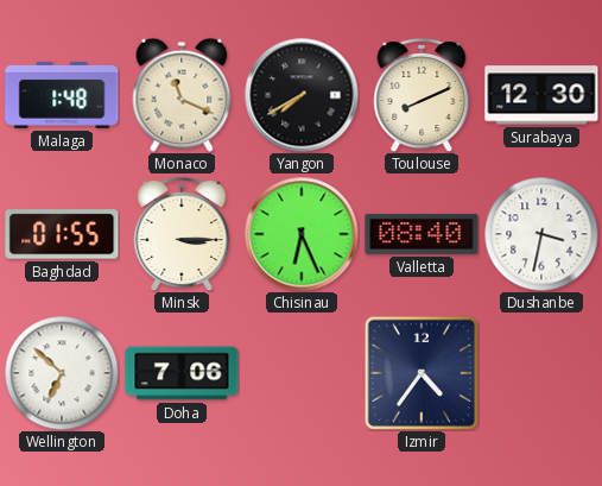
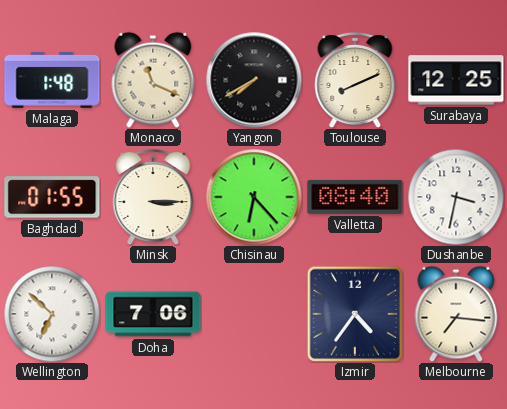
Surabaya: 12:30 -> 12:25
Chisinau: 6:26 -> 6:23
Melbourne: none -> 7:16
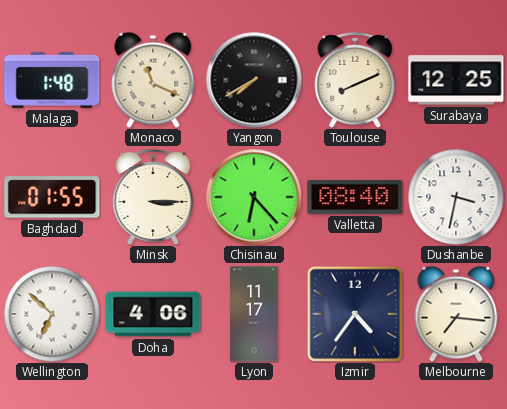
Doha: 7:06 -> 4:06
Lyon: none -> 11:17
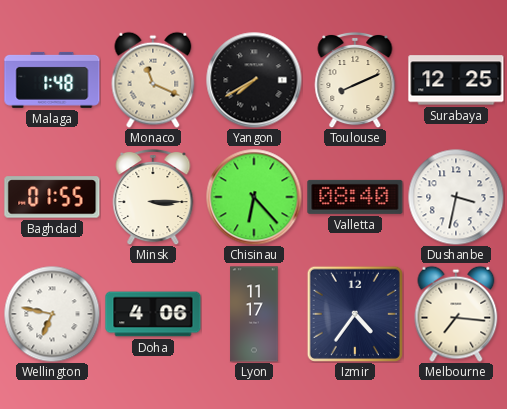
Wellington: 6:52 -> 6:47
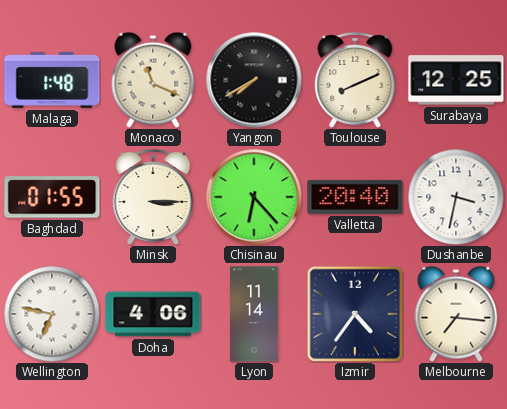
Valletta: 08:40 -> 20:40
Lyon: 11:17 -> 11:14
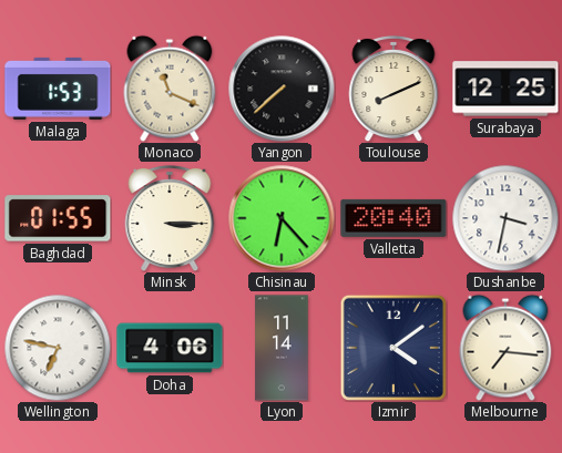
Malaga: 1:48 -> 1:53
Yangon: 7:40 -> 7:38
Izmir: 4:36 -> 4:09
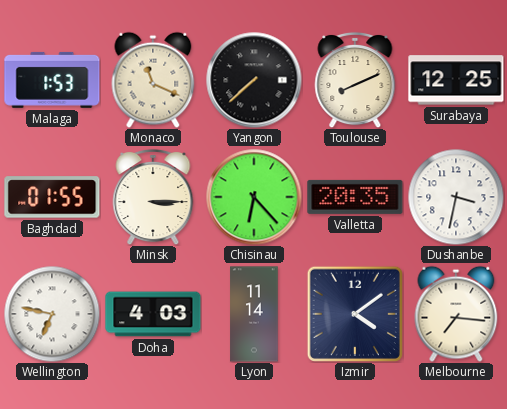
Valletta: 20:40 -> 20:35
Doha: 4:06 -> 4:03
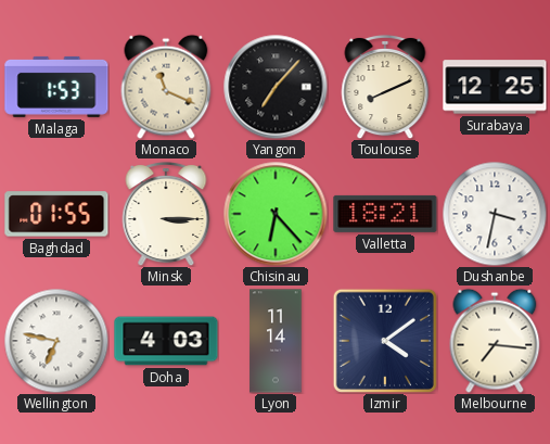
Yangon: 7:38 -> 7:07
Valletta: 20:35 -> 18:21
